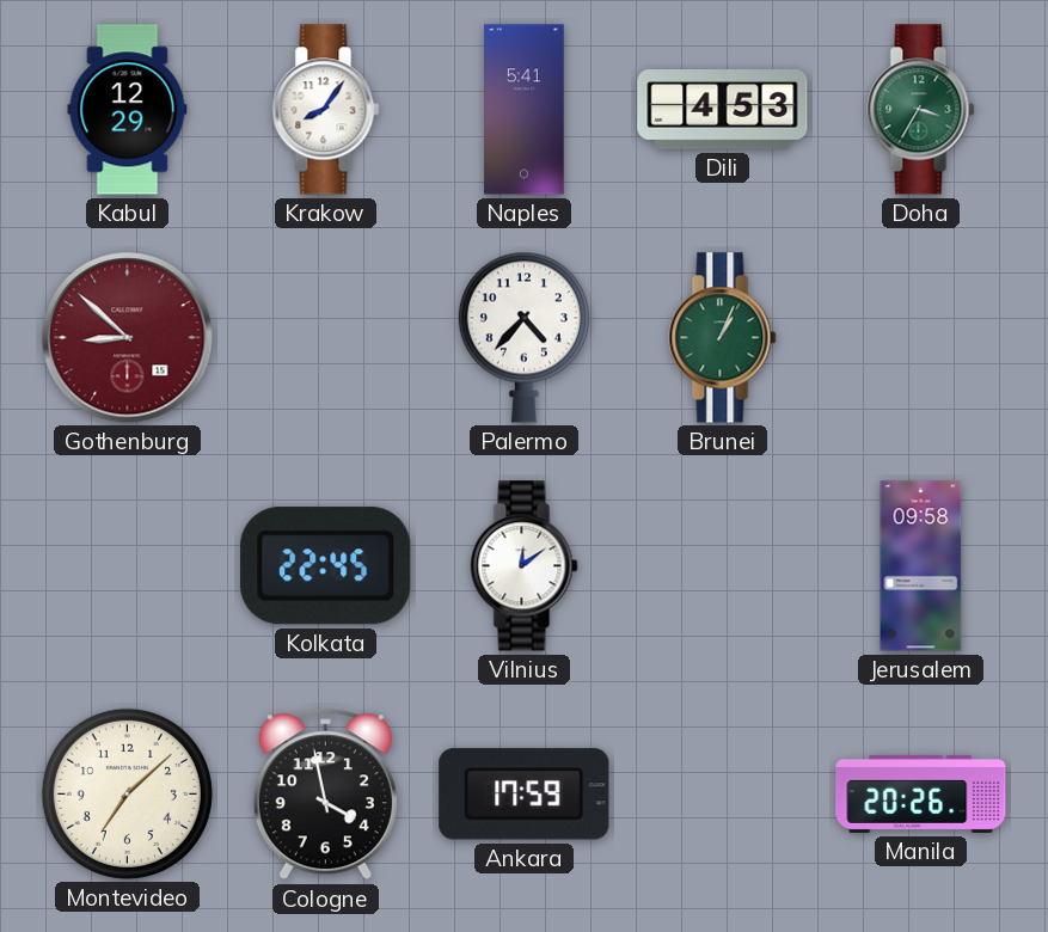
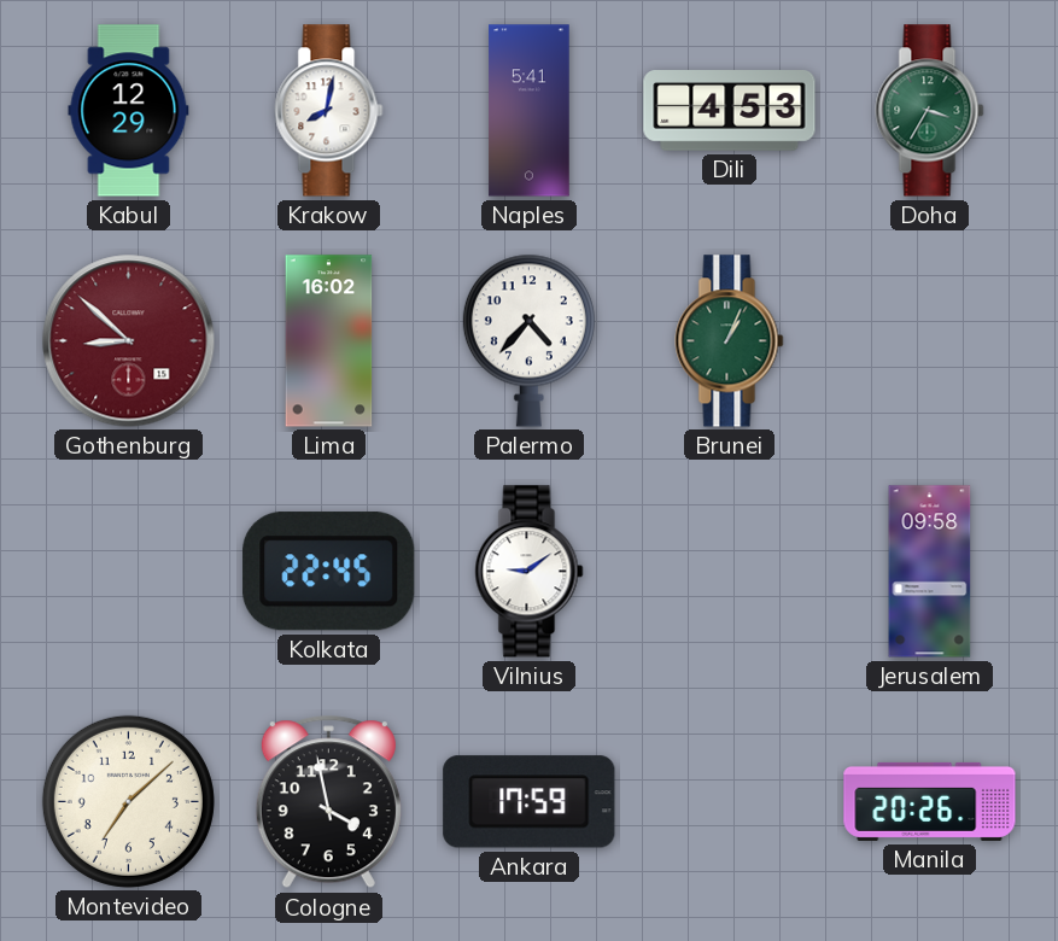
Krakow: 8:06 -> 8:02
Lima: none -> 16:02
Vilnius: 12:09 -> 9:09
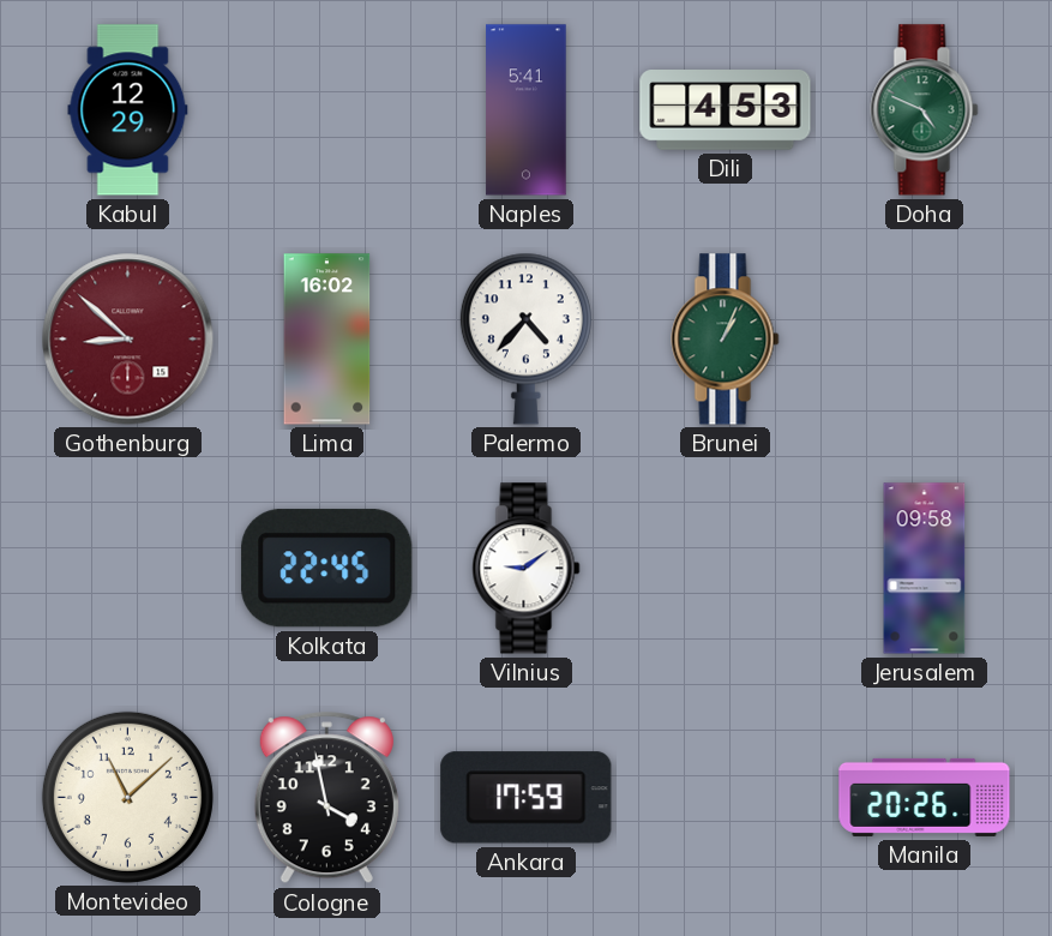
Krakow: 8:02 -> none
Doha: 3:35 -> 4:49
Montevideo: 7:08 -> 11:08
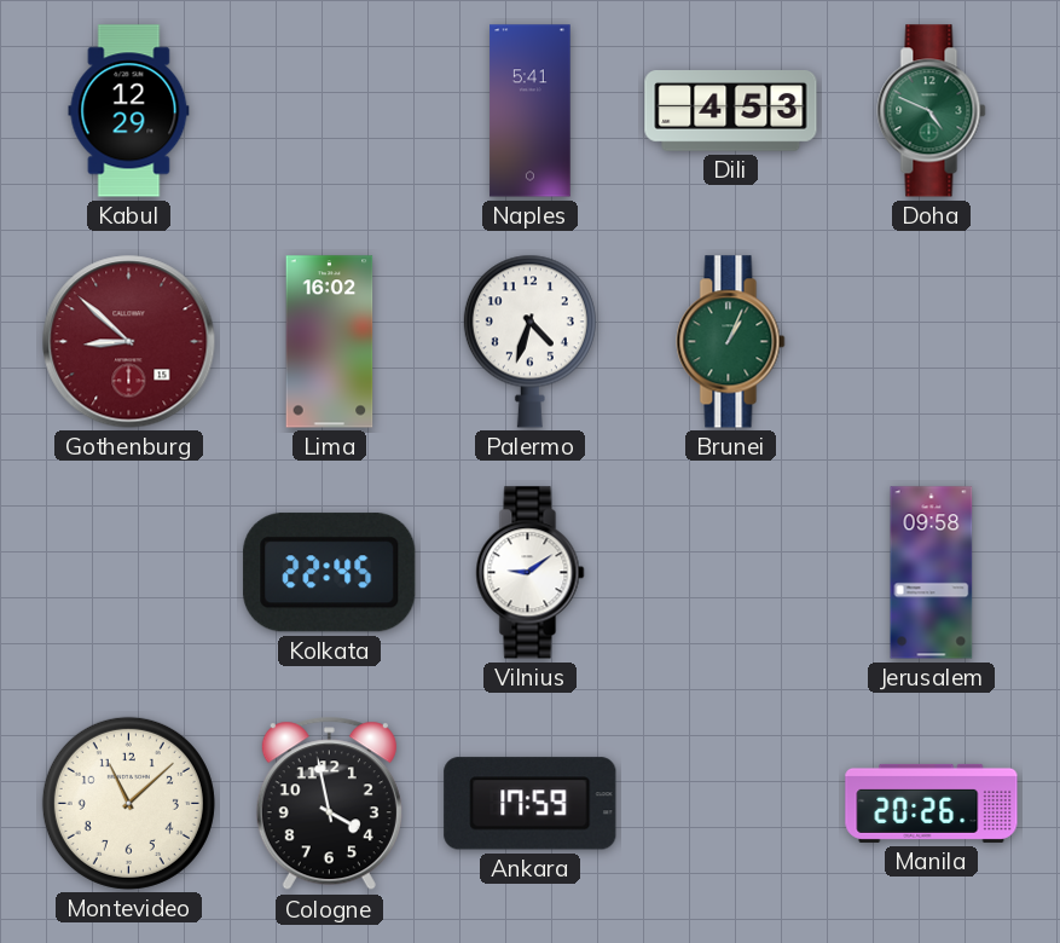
Palermo: 4:37 -> 4:33
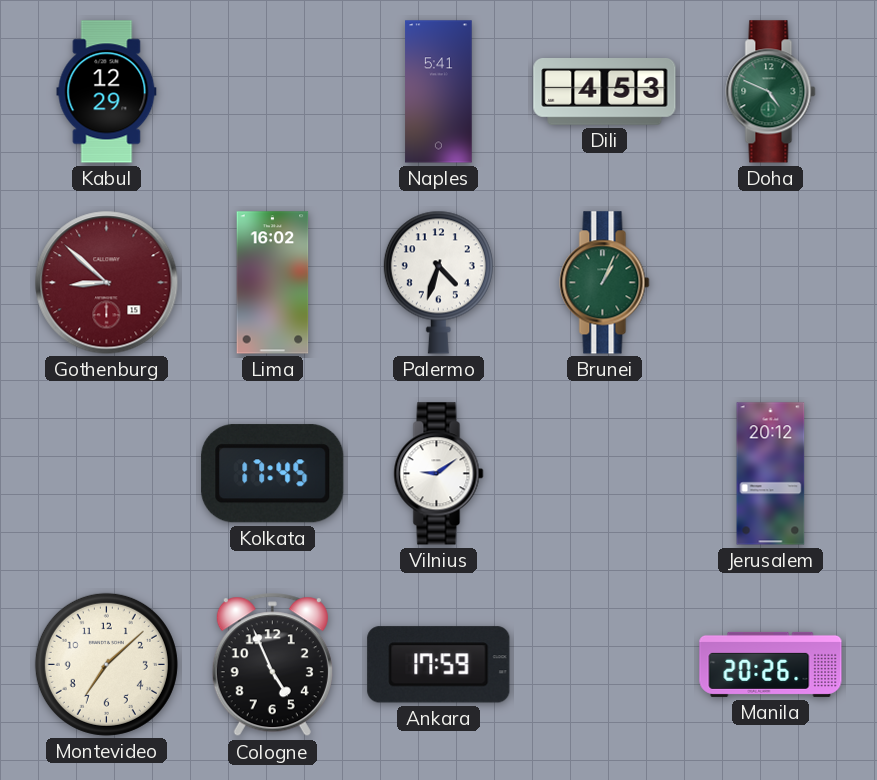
Kolkata: 22:45 -> 17:45
Jerusalem: 09:58 -> 20:12
Montevideo: 11:08 -> 7:08
Cologne: 3:58 -> 4:56
